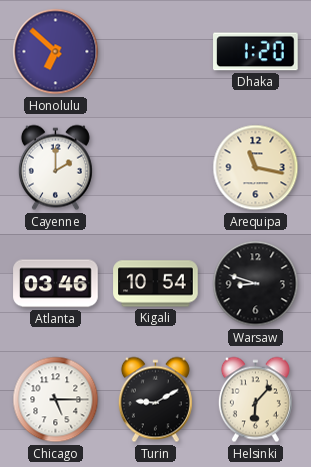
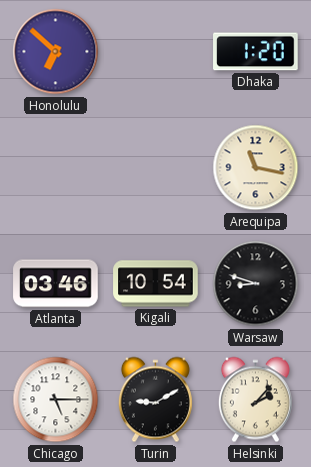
Cayenne: 2:00 -> none
Helsinki: 6:07 -> 2:07
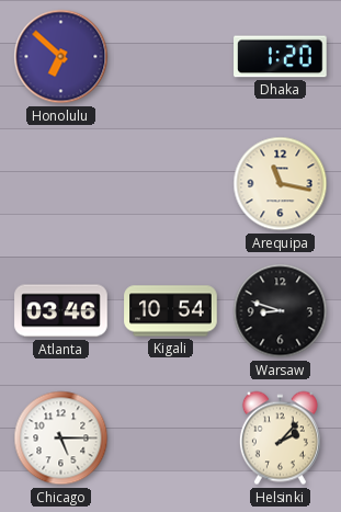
Turin: 9:10 -> none
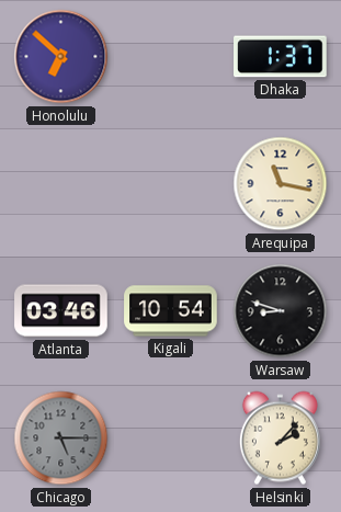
Dhaka: 1:20 -> 1:37
Chicago dial: white -> grey
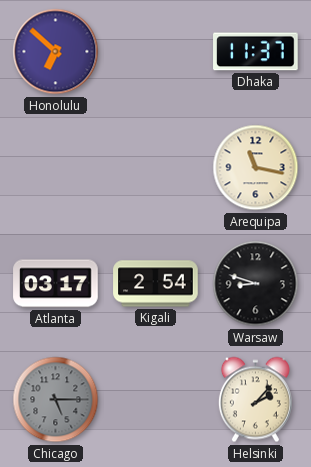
Dhaka: 1:37 -> 11:37
Atlanta: 03:46 -> 03:17
Kigali: 10:54 -> 2:54
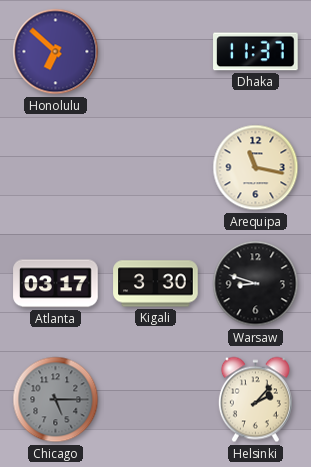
Kigali: 2:54 -> 3:30
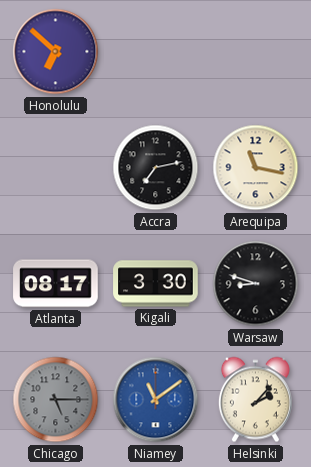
Dhaka: 11:37 -> none
Accra: none -> 7:13
Atlanta: 03:17 -> 08:17
Niamey: none -> 11:09
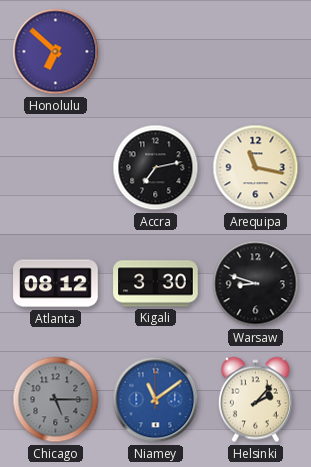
Atlanta: 08:17 -> 08:12
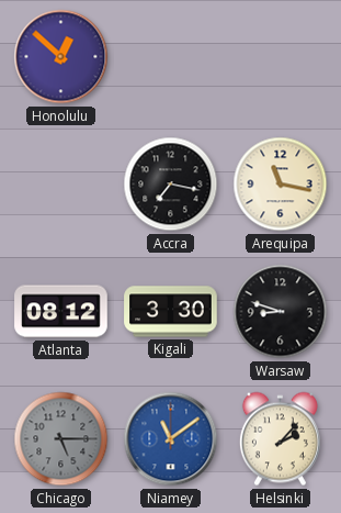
Honolulu: 6:52 -> 12:52
Accra: 7:13 -> 7:17
